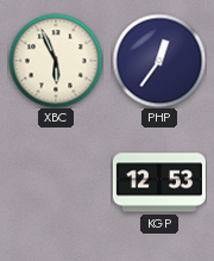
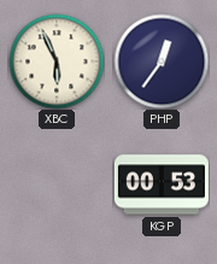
KGP: 12:53 -> 00:53
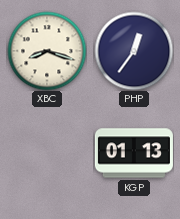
XBC: 5:56 -> 8:18
KGP: 00:53 -> 01:13
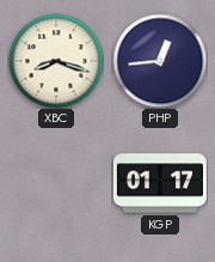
PHP: 12:36 -> 12:44
KGP: 01:13 -> 01:17
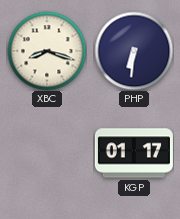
PHP: 12:44 -> 6:31
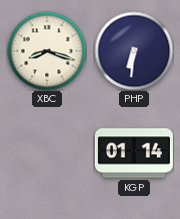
KGP: 01:17 -> 01:14
